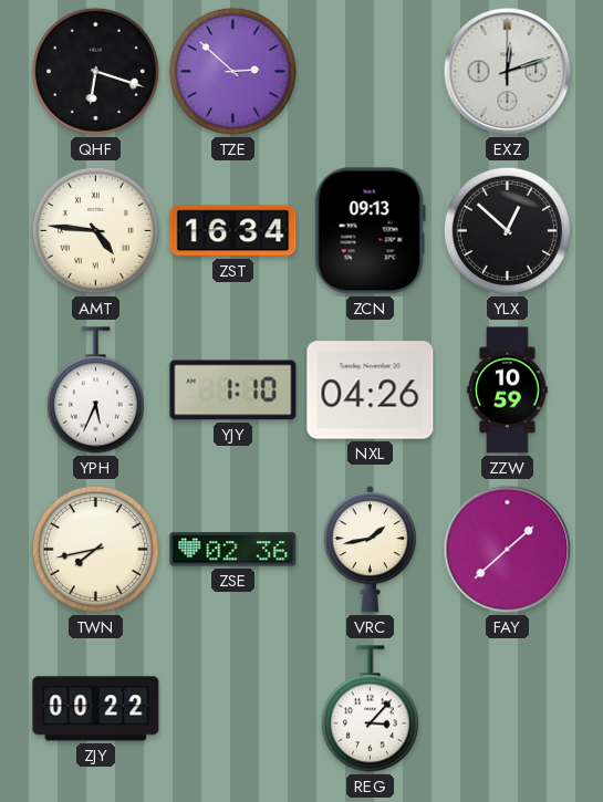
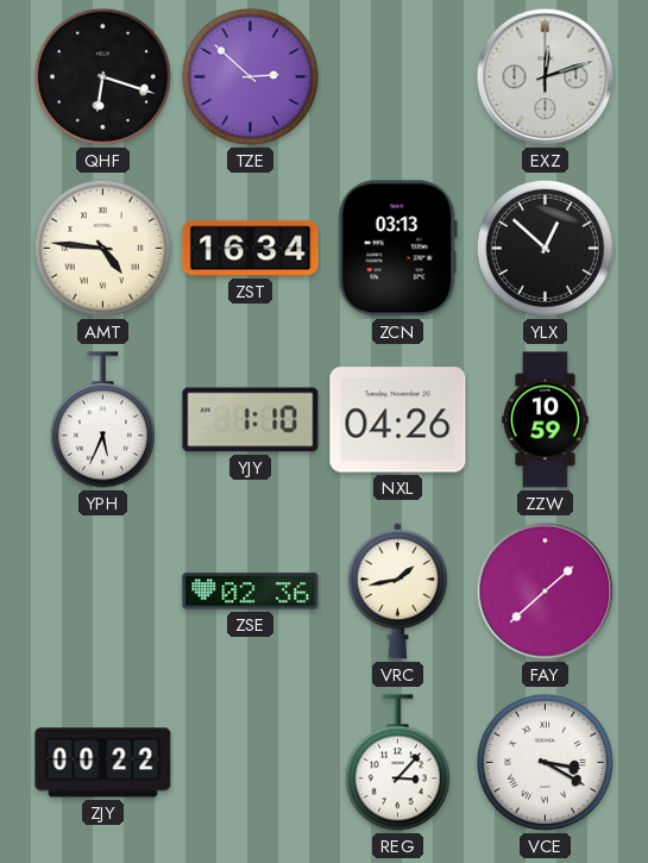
ZCN: 09:13 -> 03:13
TWN: 7:43 -> none
VCE: none -> 3:20
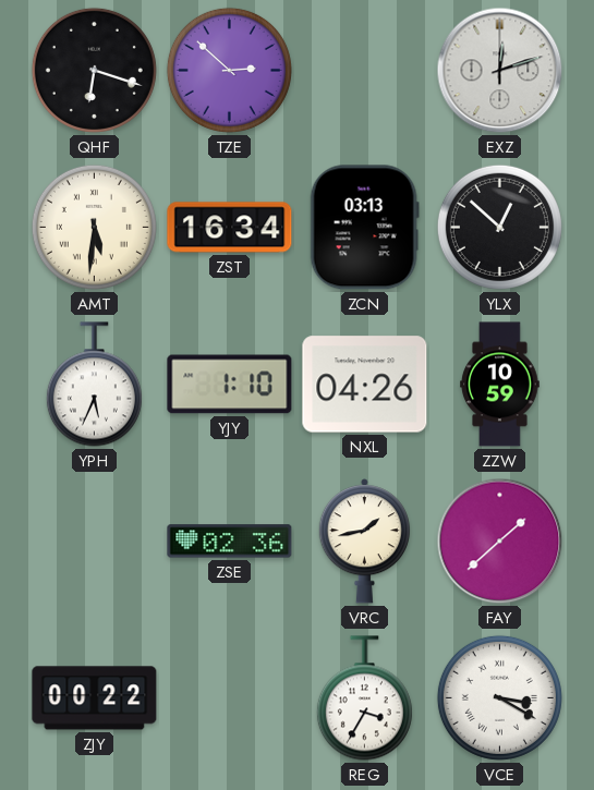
AMT: 4:46 -> 5:31
REG: 3:07 -> 3:35
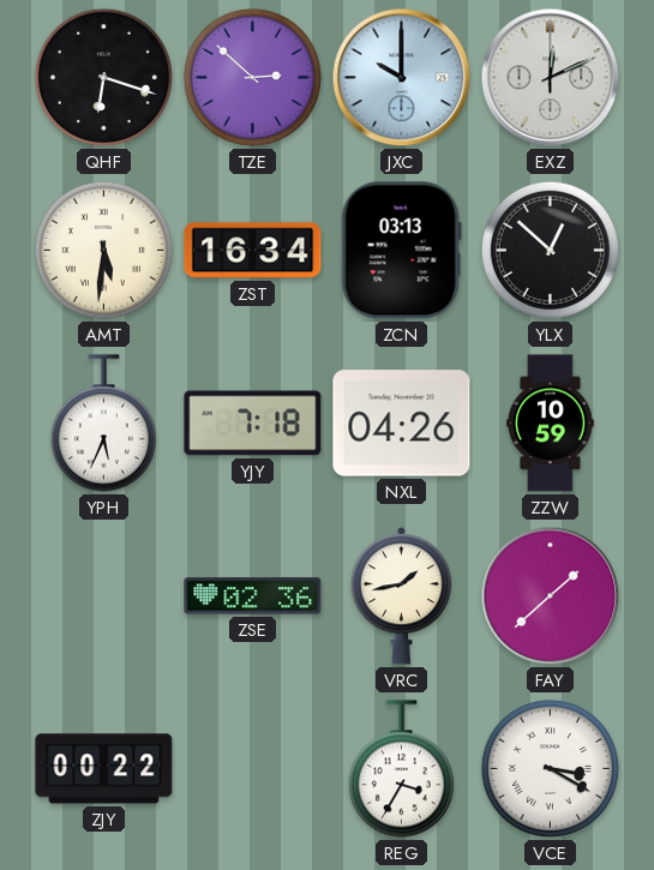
JXC: none -> 10:00
EXZ: 12:12 -> 12:11
YJY: 1:10 -> 7:18
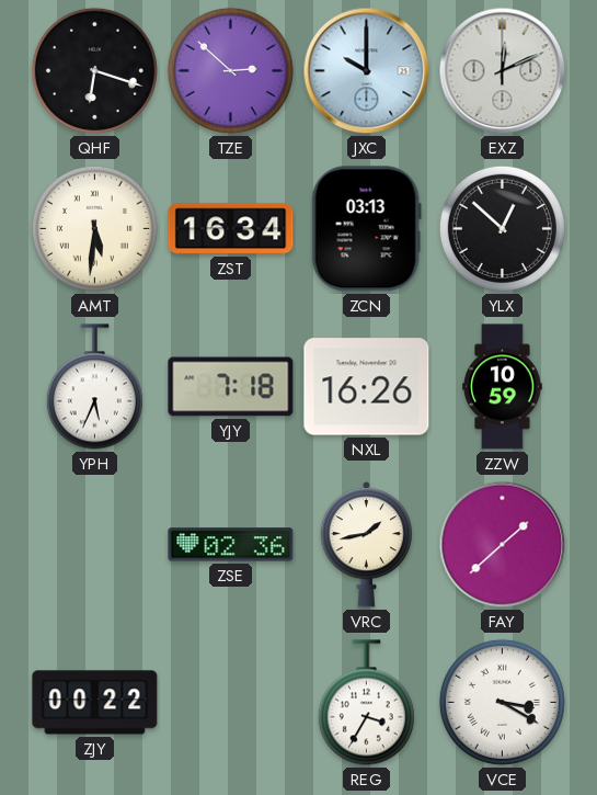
NXL: 04:26 -> 16:26
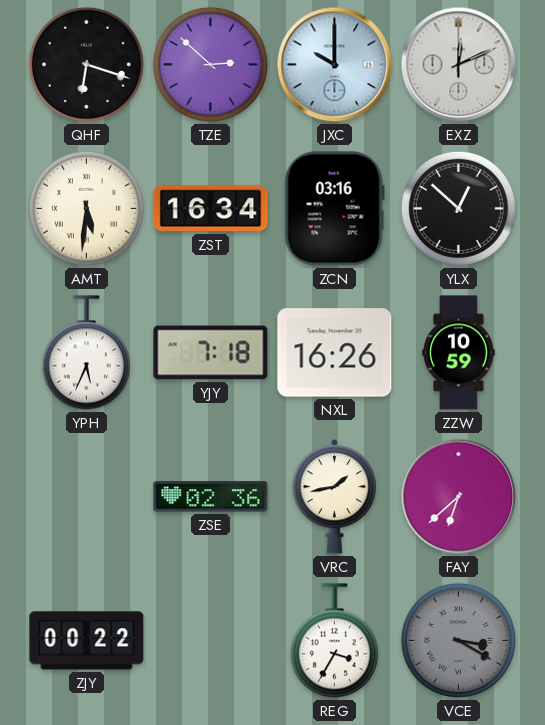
ZCN: 03:13 -> 03:16
FAY: 1:38 -> 6:38
VCE dial: white -> grey
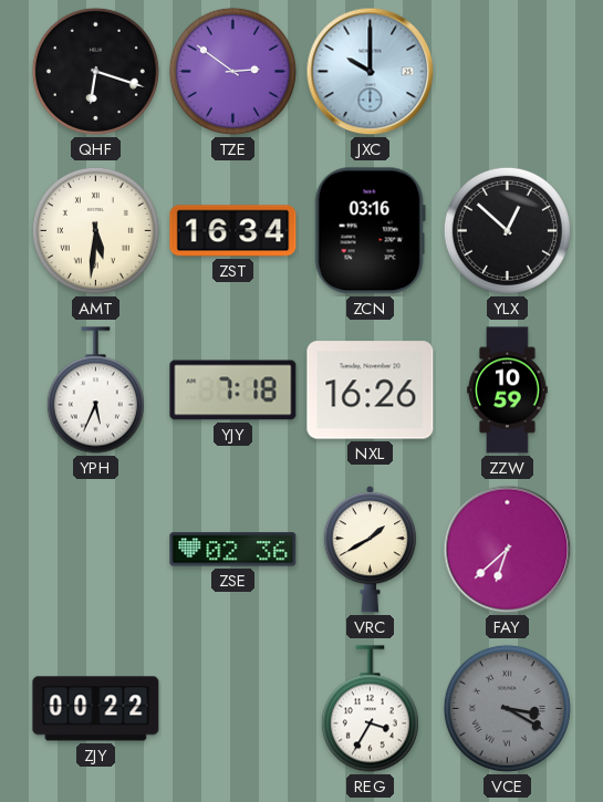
TZE: 2:52 -> 2:51
EXZ: 12:11 -> none
VRC: 1:43 -> 1:40
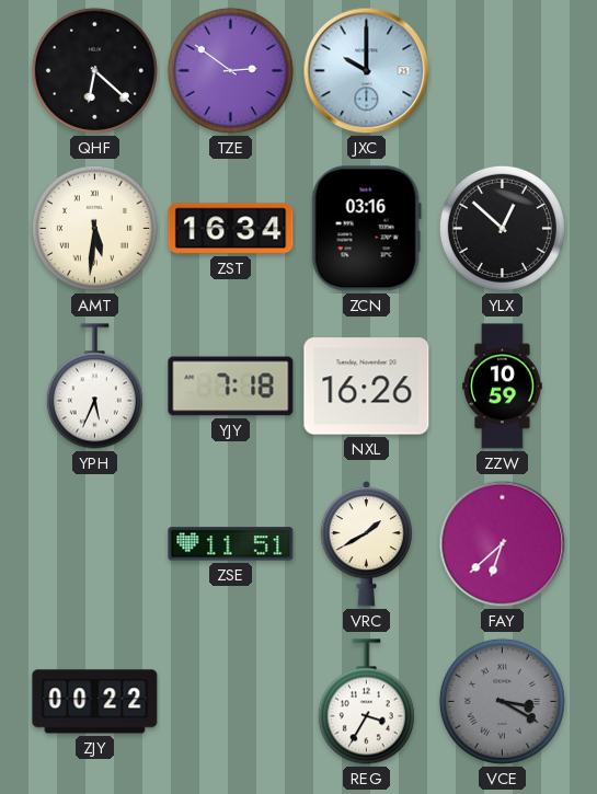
QHF: 6:18 -> 6:22
ZSE: 02:36 -> 11:51
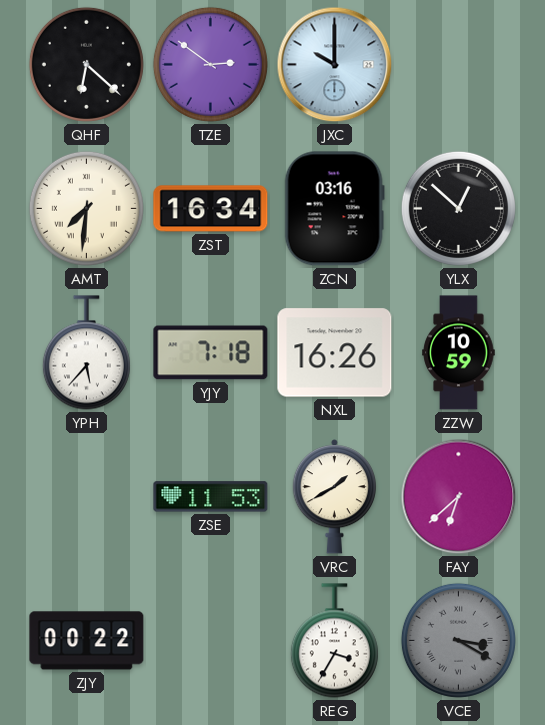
AMT: 5:31 -> 7:31
YPH: 5:34 -> 5:37
ZSE: 11:51 -> 11:53
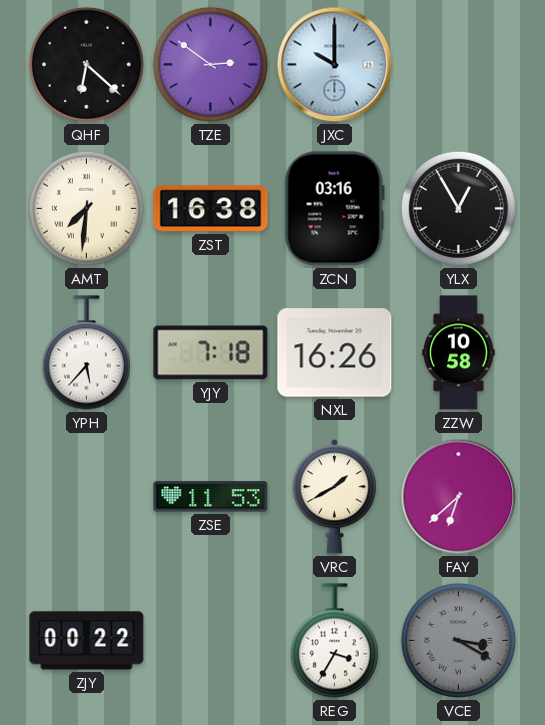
ZST: 16:34 -> 16:38
YLX: 12:52 -> 12:55
ZZW: 10:59 -> 10:58
